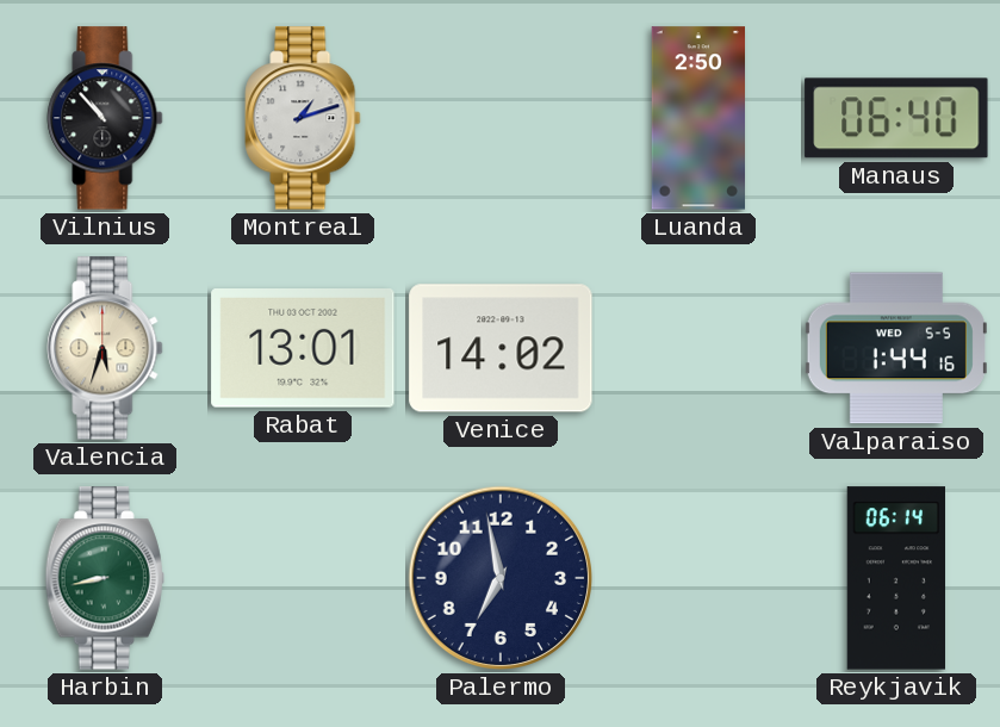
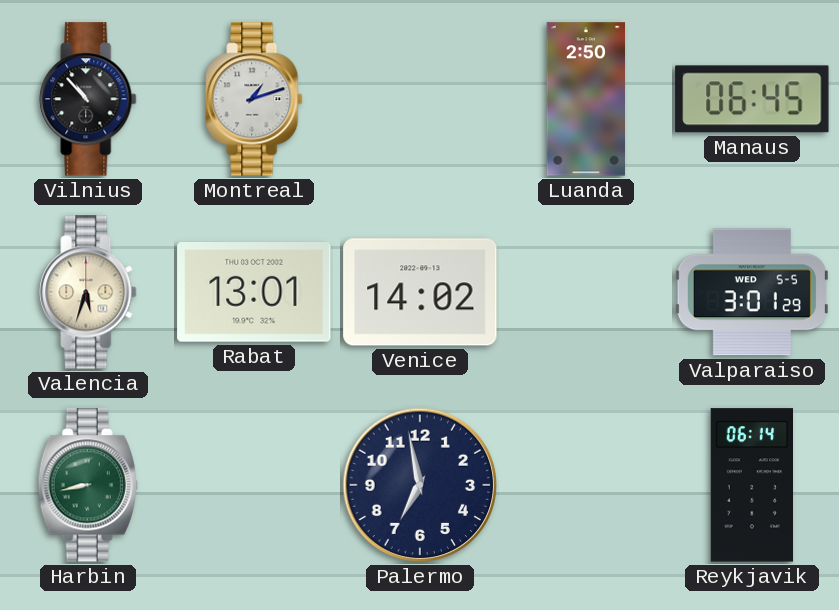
Manaus: 06:40 -> 06:45
Valparaiso: 1:44 -> 3:01
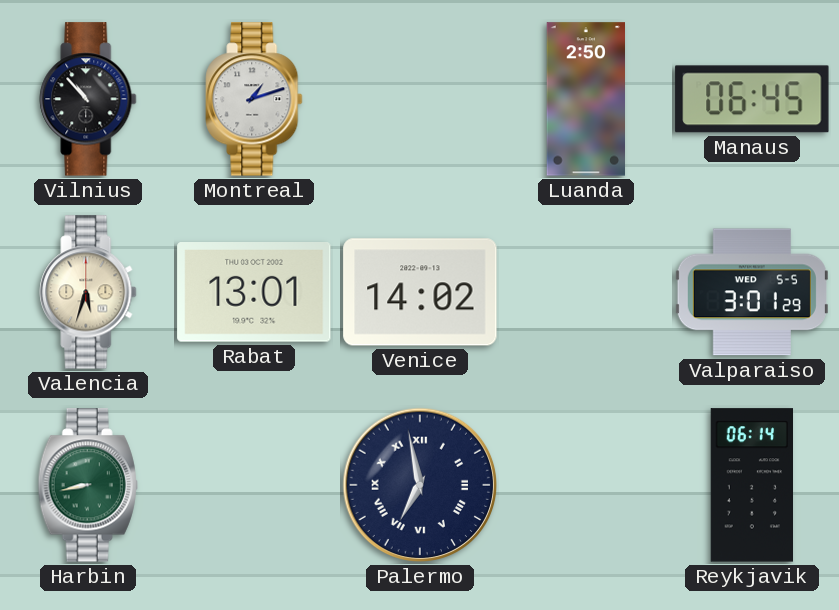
Palermo numerals: Arabic -> Roman
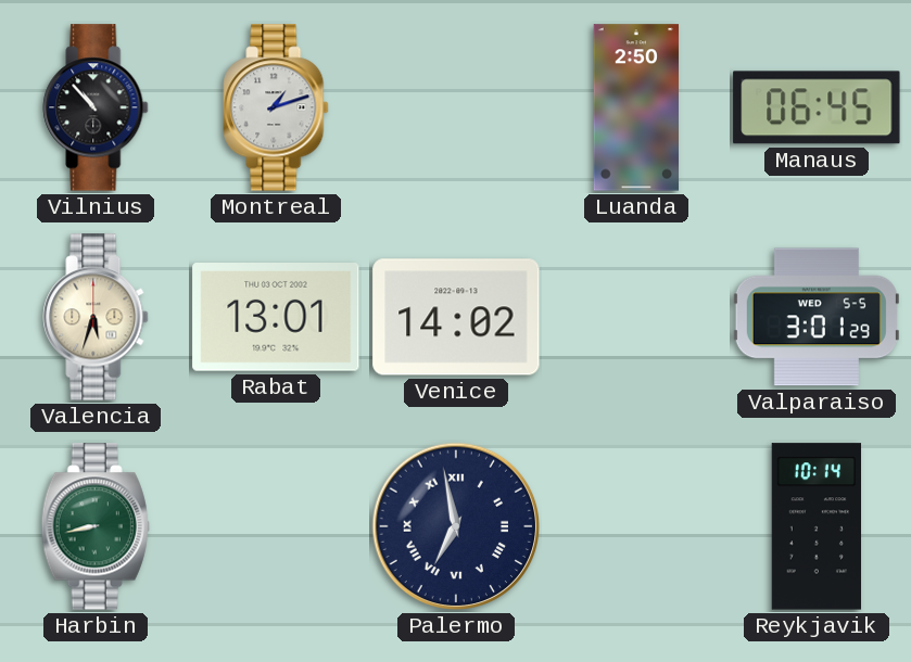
Reykjavik: 06:14 -> 10:14
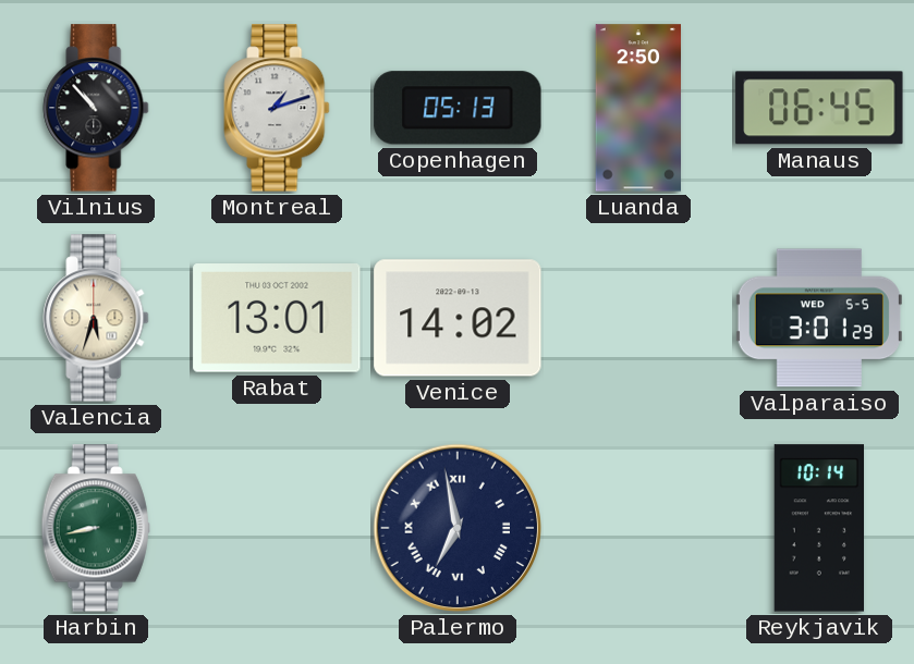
Copenhagen: none -> 05:13
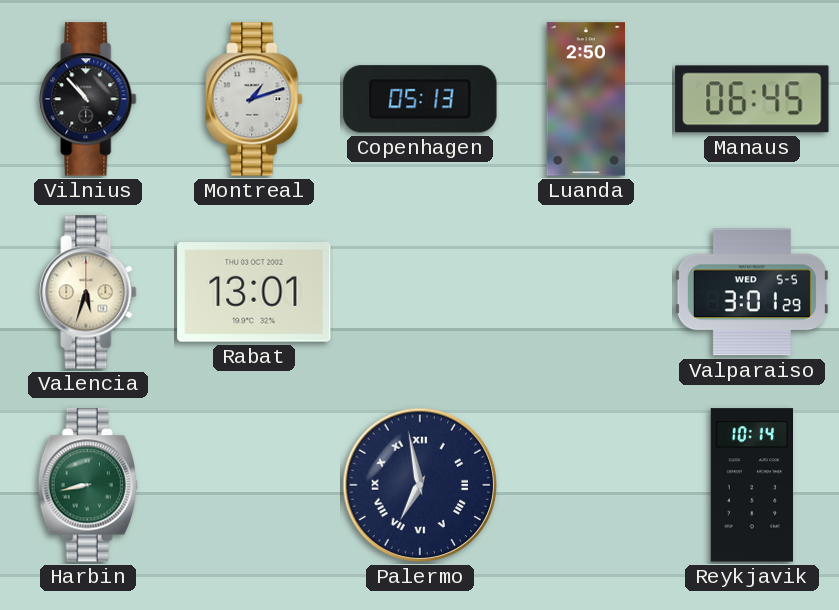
Venice: 14:02 -> none
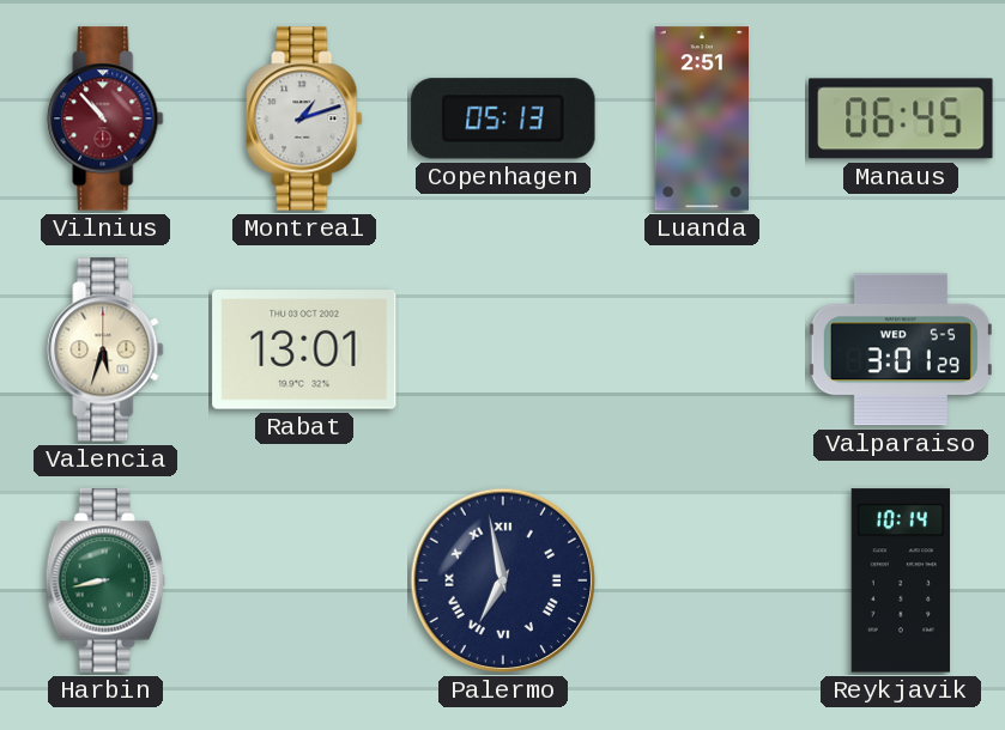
Vilnius dial: black -> burgundy
Luanda: 2:50 -> 2:51
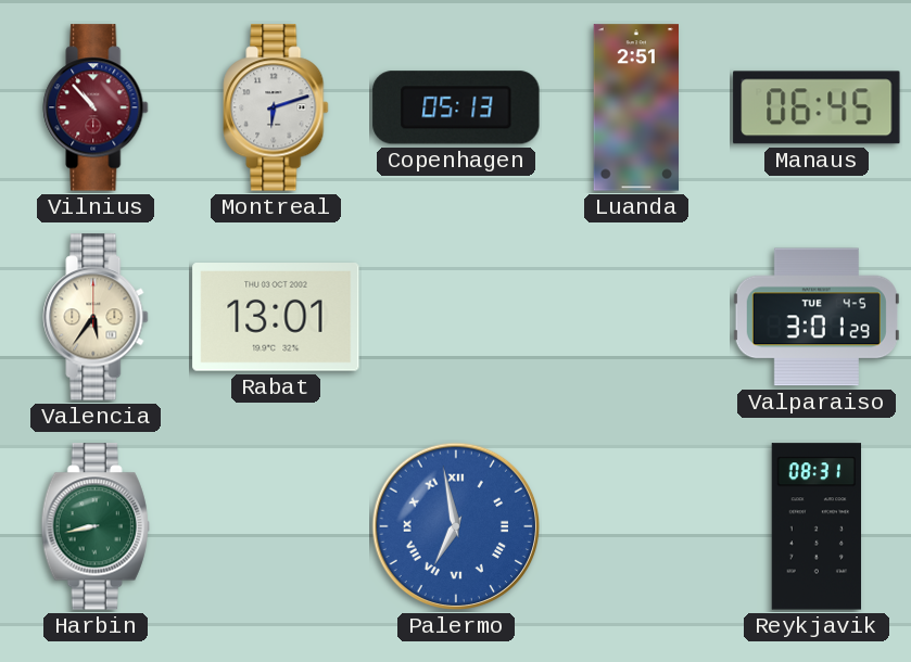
Montreal: 1:12 -> 6:12
Valencia: 5:33 -> 5:36
Valparaiso date: WED 5-5 -> TUE 4-5
Palermo dial: navy -> blue
Reykjavik: 10:14 -> 08:31
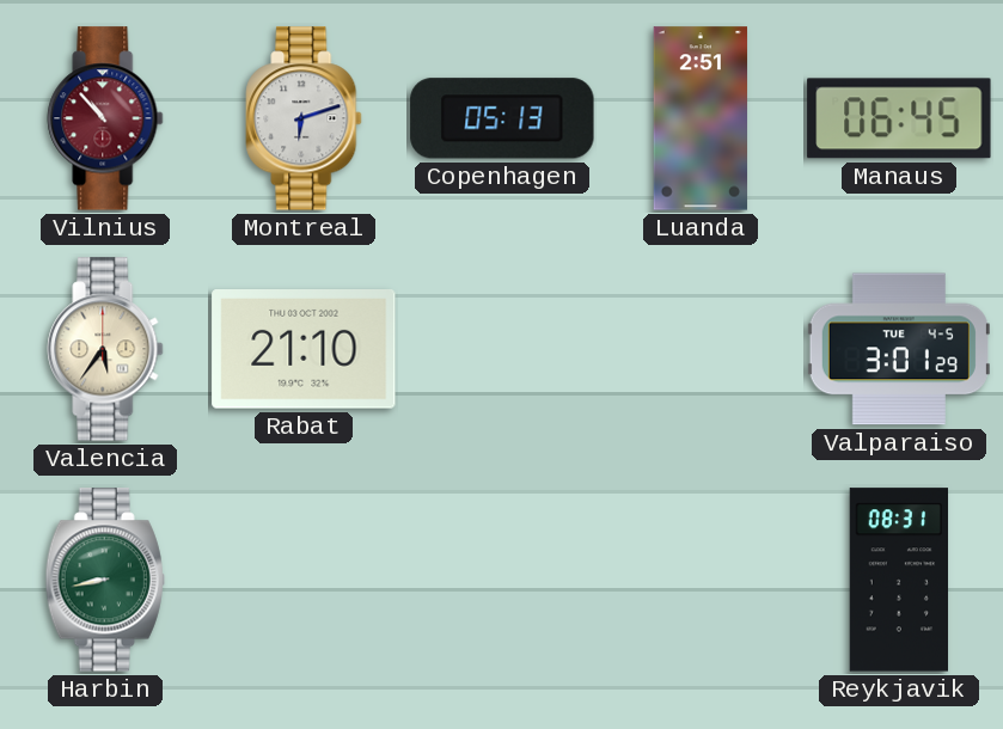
Rabat: 13:01 -> 21:10
Palermo: 6:58 -> none
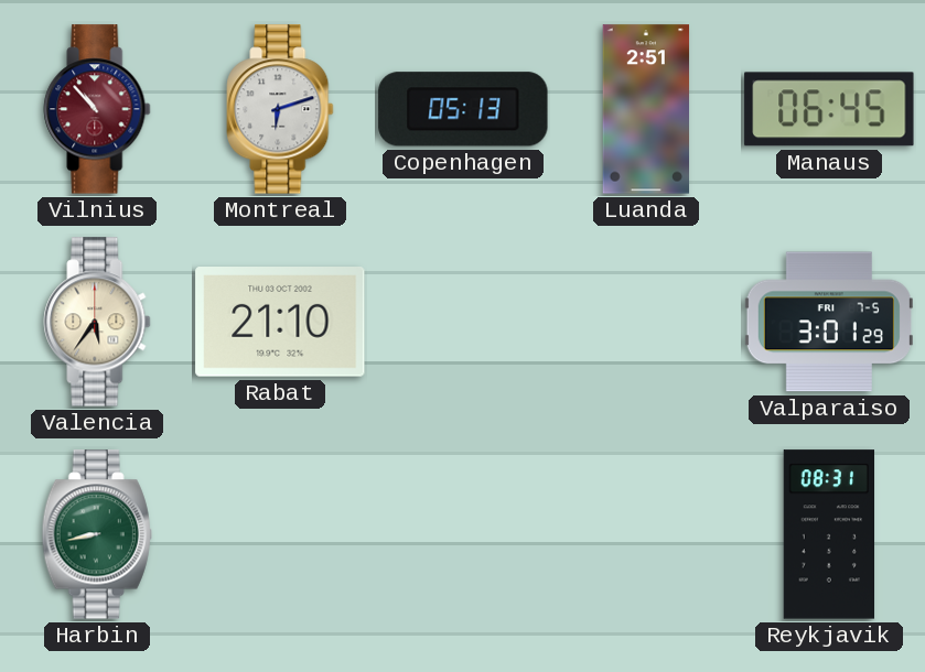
Valparaiso date: TUE 4-5 -> FRI 7-5
